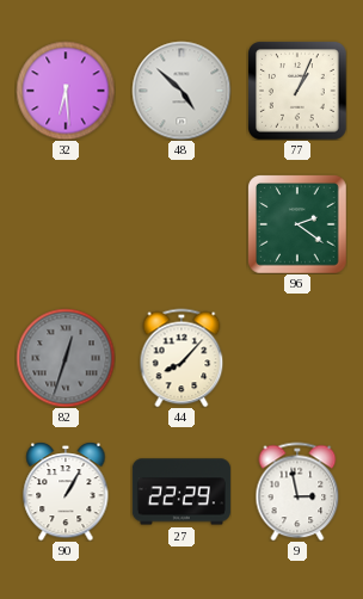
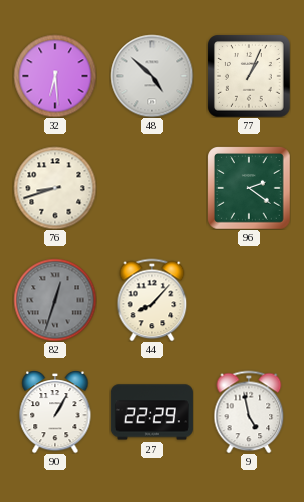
76: none -> 8:42
9: 2:58 -> 4:58
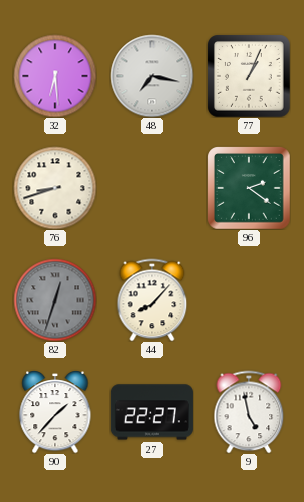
48: 4:52 -> 7:17
90: 1:05 -> 1:37
27: 22:29 -> 22:27
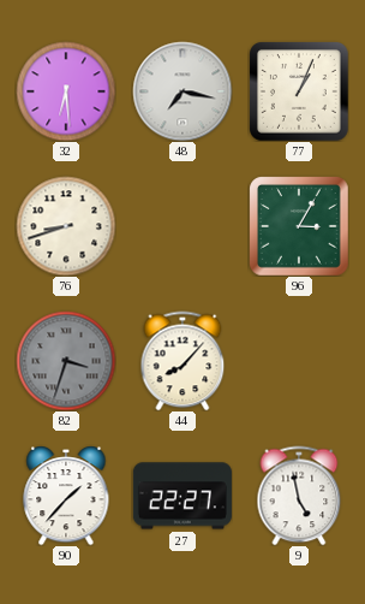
96: 2:21 -> 3:05
82: 12:33 -> 3:33
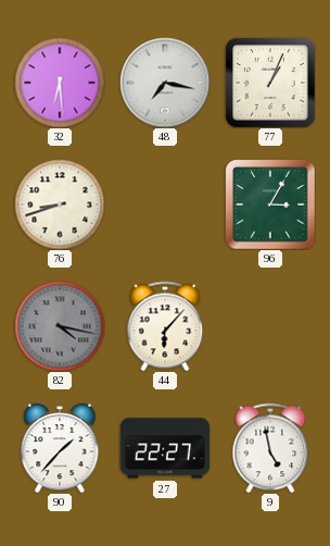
82: 3:33 -> 4:17
44: 8:07 -> 6:07
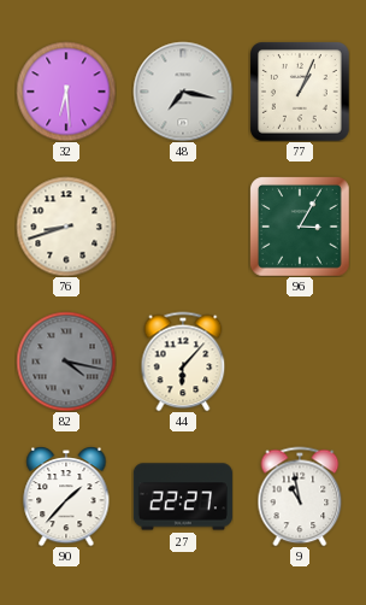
9: 4:58 -> 10:58
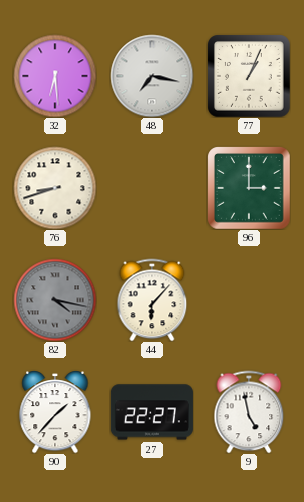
96: 3:05 -> 3:00
9: 10:58 -> 4:58
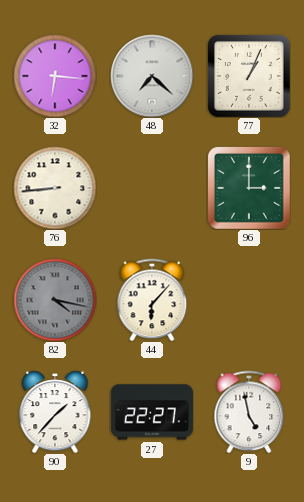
32: 6:29 -> 6:16
48: 7:17 -> 7:22
76: 8:42 -> 8:44
